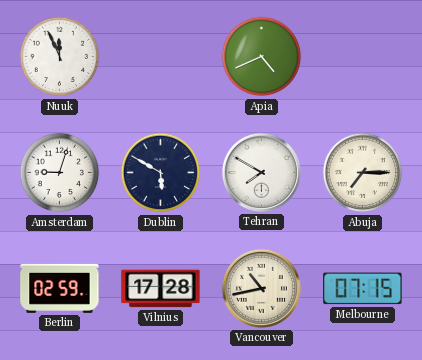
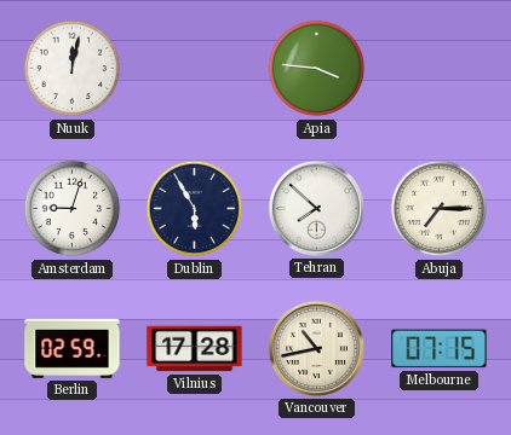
Nuuk: 11:56 -> 12:02
Apia: 4:41 -> 3:46
Dublin: 5:50 -> 5:55
Tehran: 7:50 -> 7:52
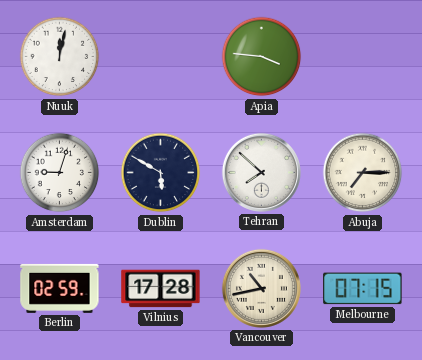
Dublin: 5:55 -> 5:50
